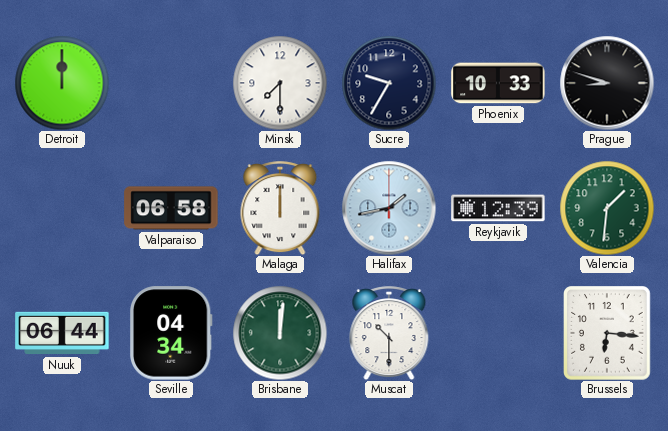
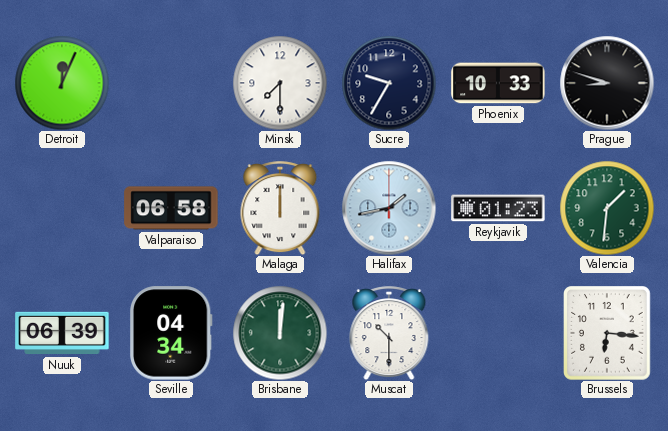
Detroit: 12:00 -> 12:04
Reykjavik: 12:39 -> 01:23
Nuuk: 06:44 -> 06:39
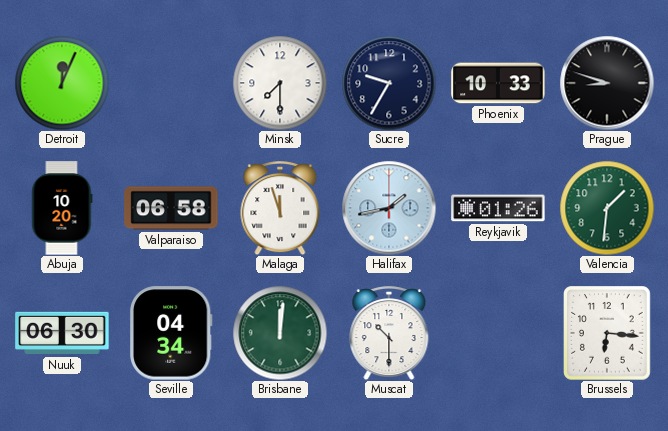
Abuja: none -> 10:20
Malaga: 12:00 -> 11:57
Reykjavik: 01:23 -> 01:26
Nuuk: 06:39 -> 06:30
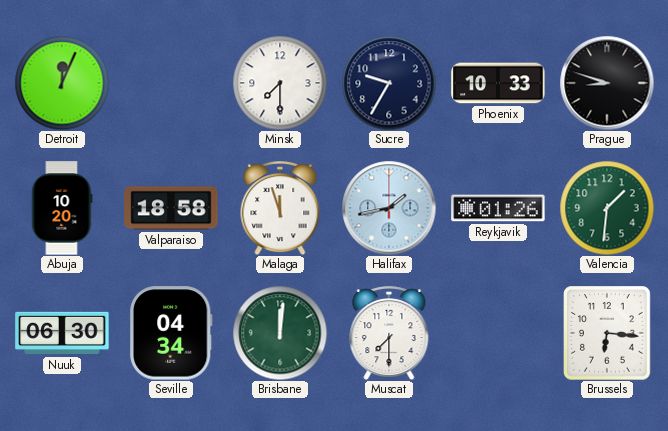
Valparaiso: 06:58 -> 18:58
Muscat: 10:30 -> 7:30
